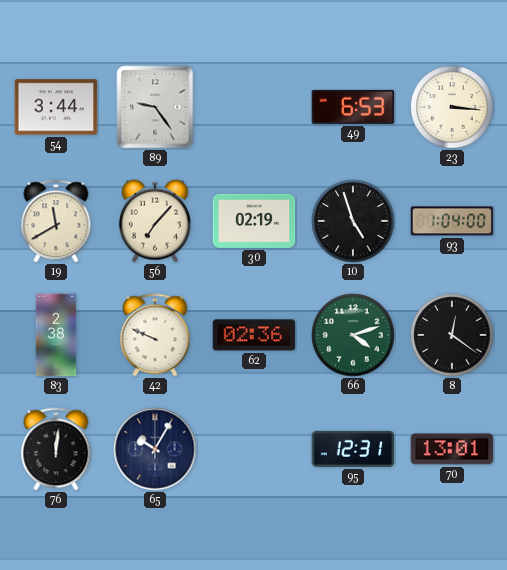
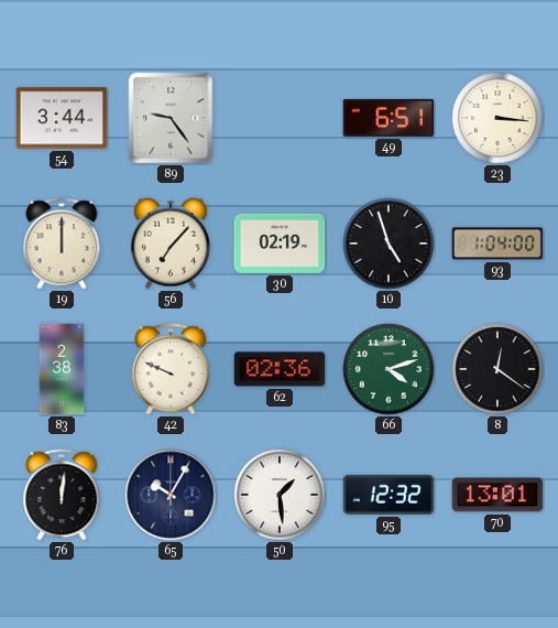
49: 6:53 -> 6:51
19: 11:40 -> 12:00
50: none -> 1:29
95: 12:31 -> 12:32
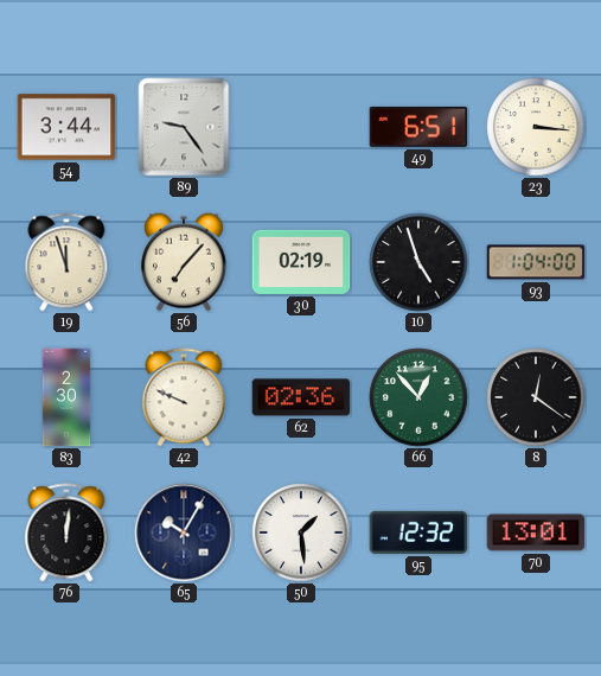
19: 12:00 -> 11:57
83: 2:38 -> 2:30
66: 4:12 -> 12:53
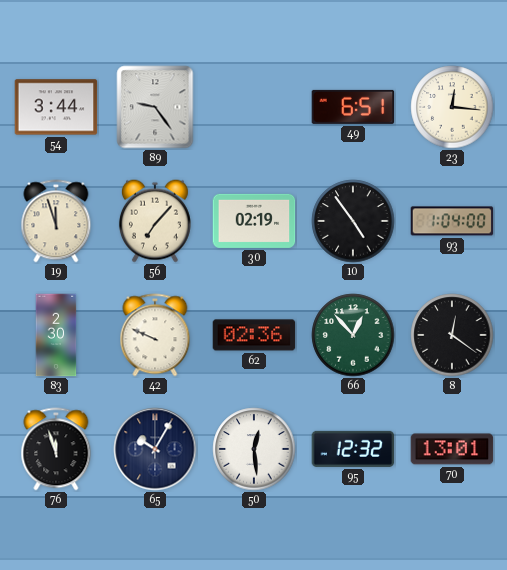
23: 3:16 -> 12:16
10: 4:57 -> 4:54
76: 12:01 -> 11:57
50: 1:29 -> 12:29
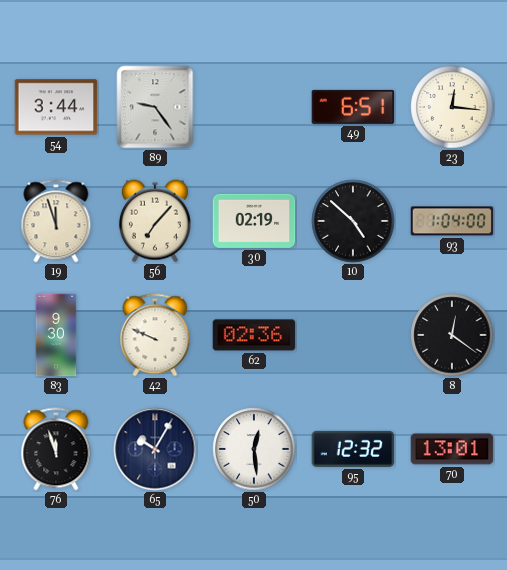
10: 4:54 -> 4:52
83: 2:30 -> 9:30
66: 12:53 -> none
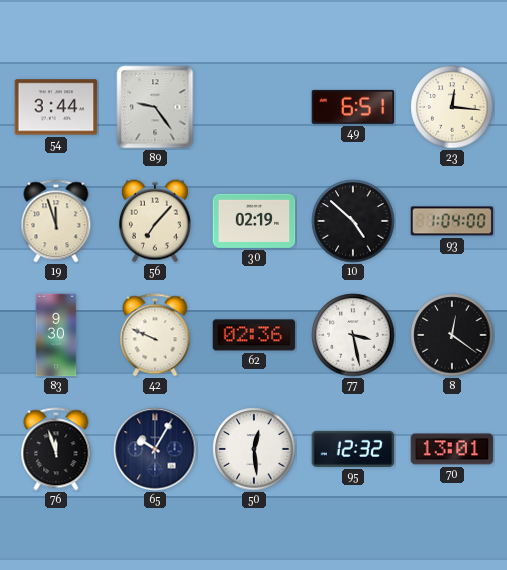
77: none -> 3:28
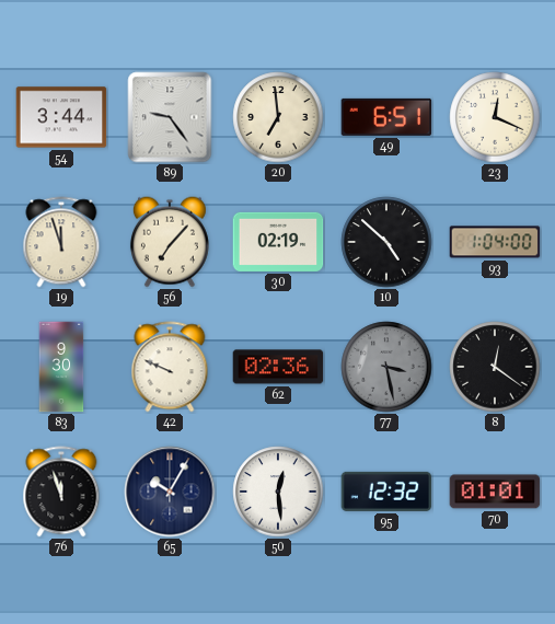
20: none -> 6:59
23: 12:16 -> 12:19
77 dial: white -> grey
70: 13:01 -> 01:01
